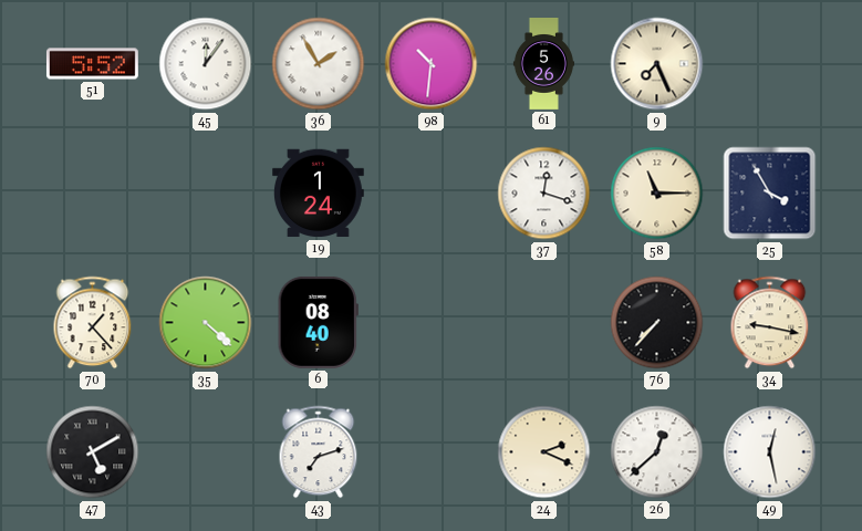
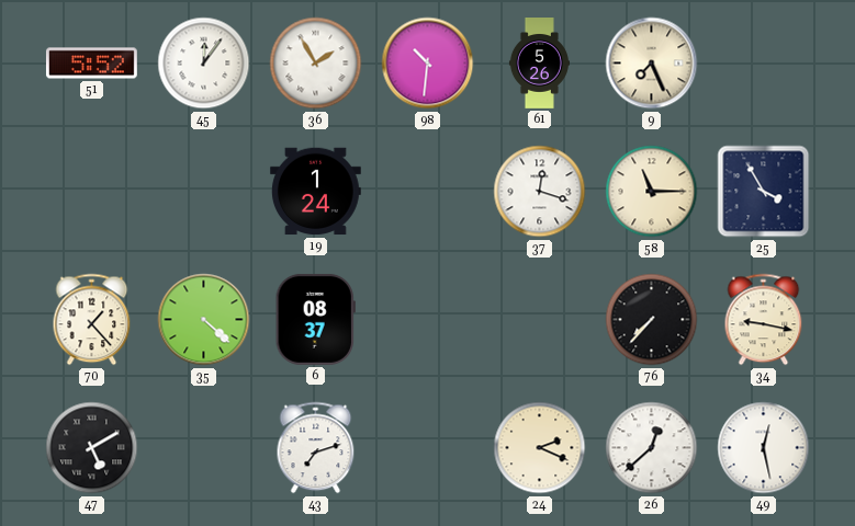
6: 08:40 -> 08:37
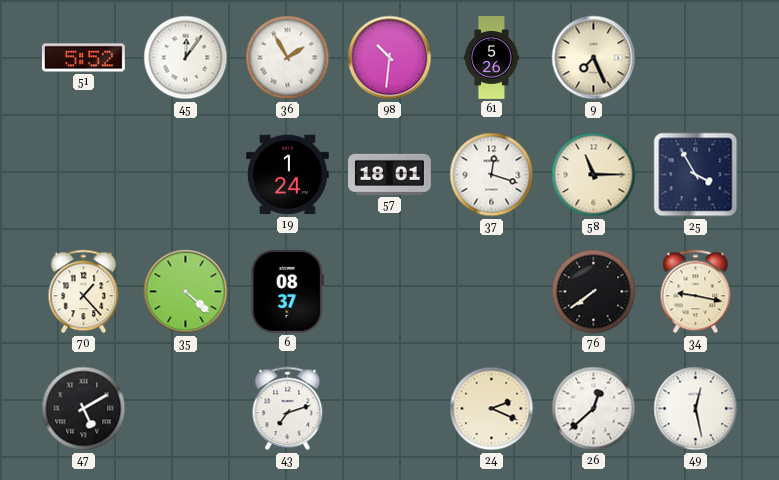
57: none -> 18:01
76: 7:37 -> 7:39
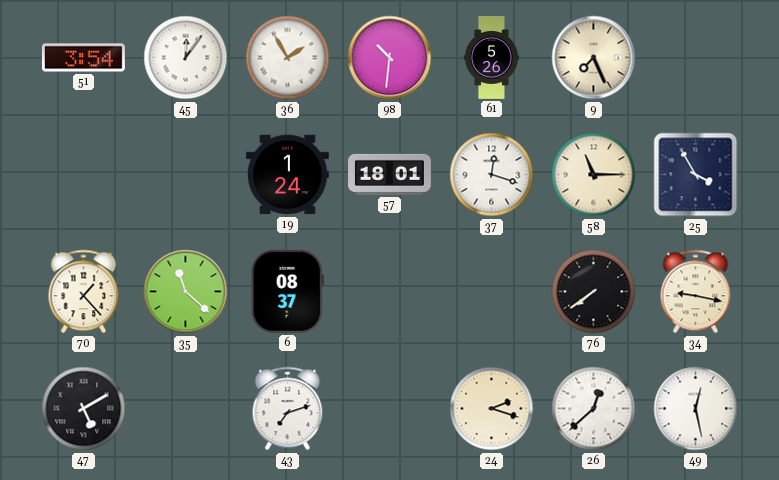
51: 5:52 -> 3:54
35: 4:22 -> 11:22
24: 2:19 -> 2:18
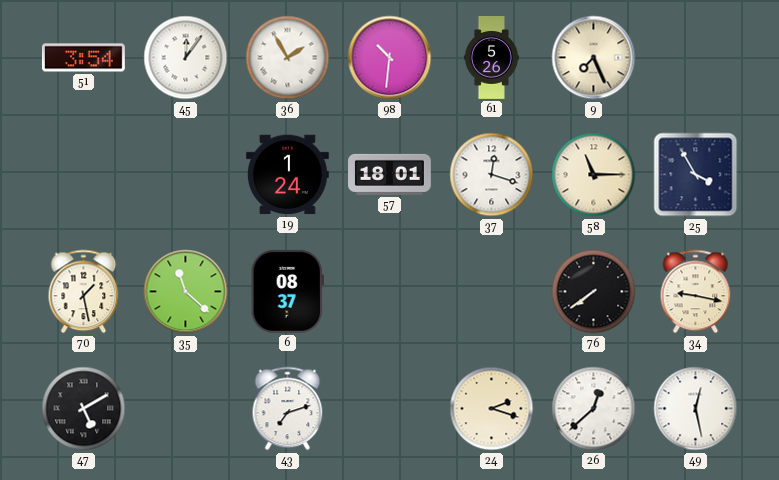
70: 1:23 -> 1:28
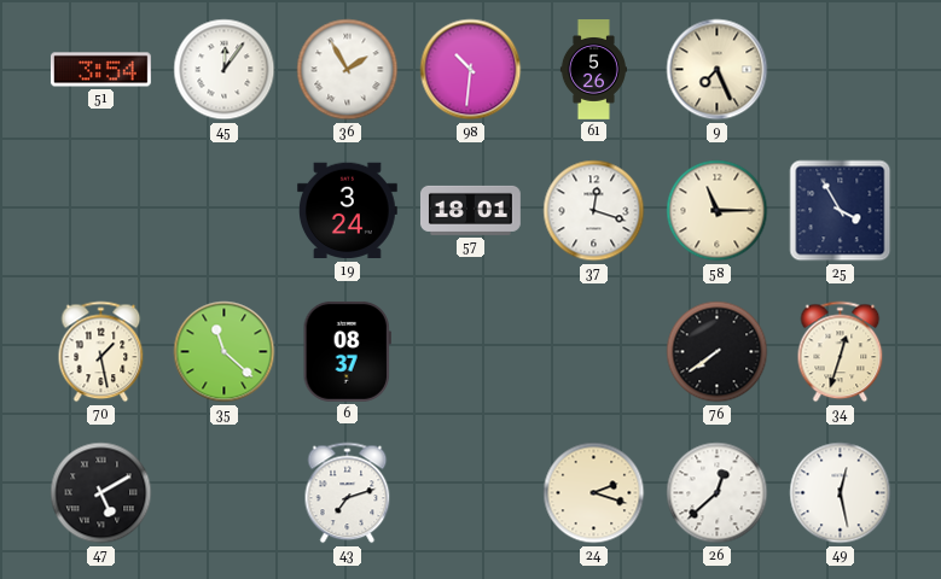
19: 1:24 -> 3:24
34: 9:17 -> 12:33
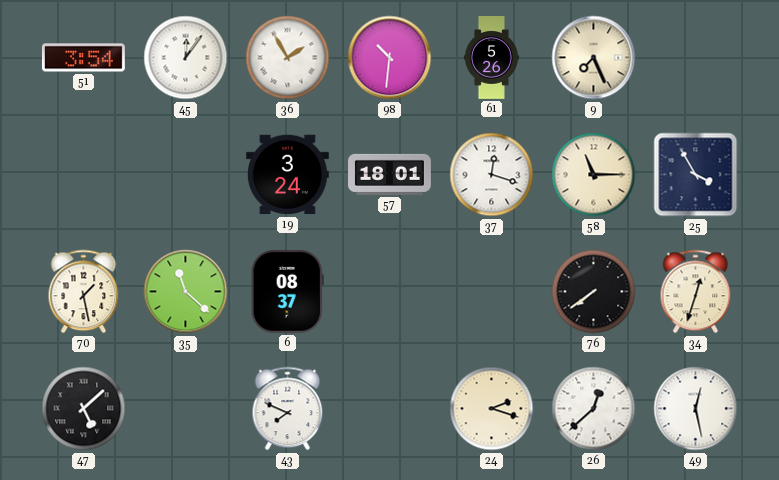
47: 5:10 -> 5:08
43: 7:12 -> 7:49
